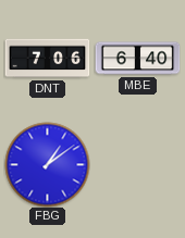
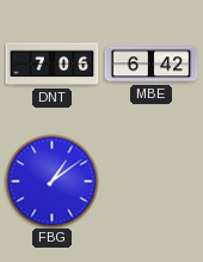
MBE: 6:40 -> 6:42
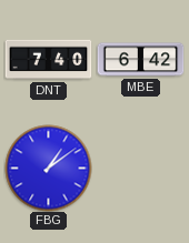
DNT: 7:06 -> 7:40
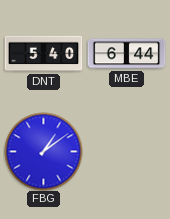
DNT: 7:40 -> 5:40
MBE: 6:42 -> 6:44
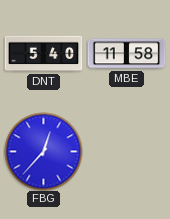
MBE: 6:44 -> 11:58
FBG: 1:09 -> 12:37
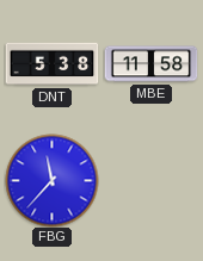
DNT: 5:40 -> 5:38
FBG: 12:37 -> 11:37
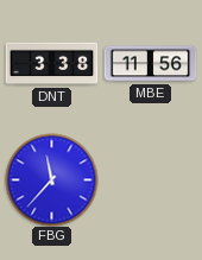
DNT: 5:38 -> 3:38
MBE: 11:58 -> 11:56
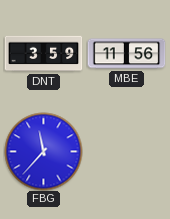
DNT: 3:38 -> 3:59
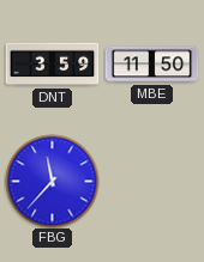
MBE: 11:56 -> 11:50
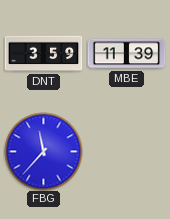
MBE: 11:50 -> 11:39
